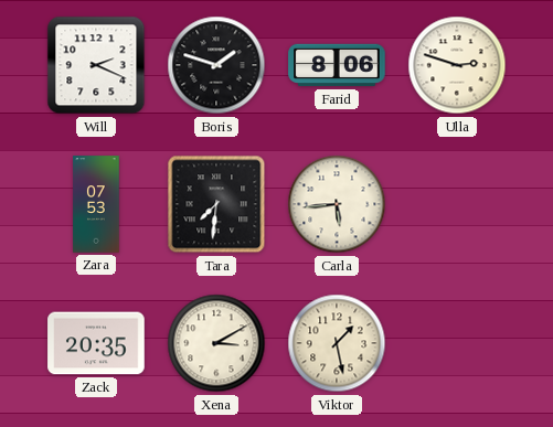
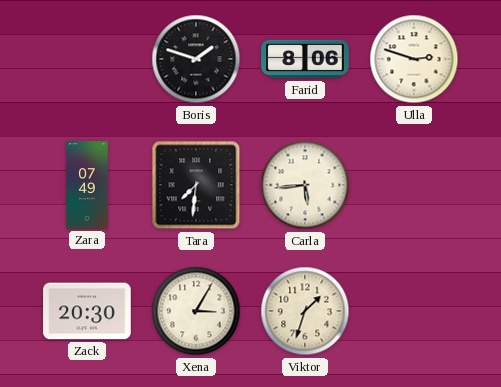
Will: 2:19 -> none
Zara: 07:53 -> 07:49
Zack: 20:35 -> 20:30
Xena: 3:10 -> 3:05
Viktor: 1:28 -> 1:33
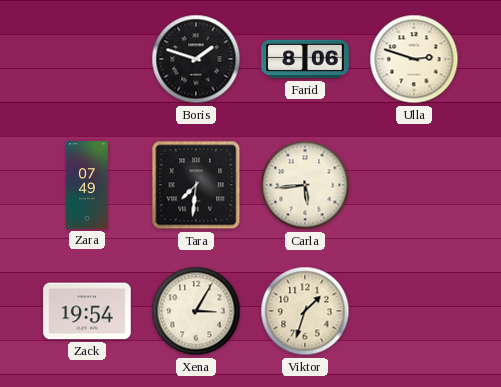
Zack: 20:30 -> 19:54
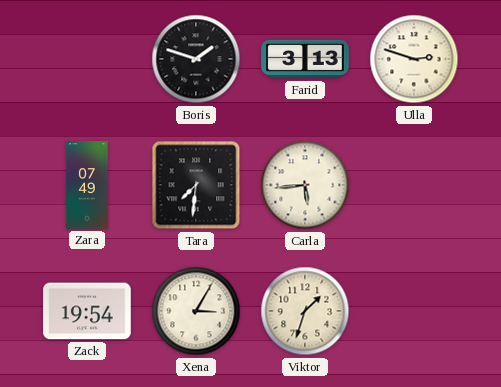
Farid: 8:06 -> 3:13
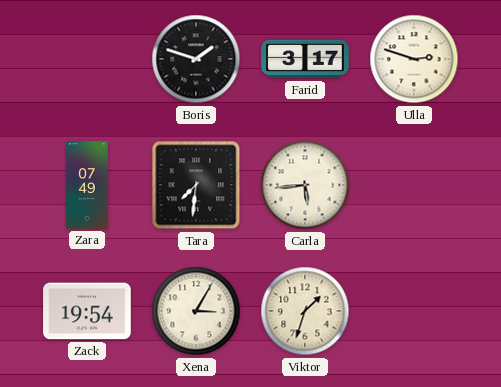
Farid: 3:13 -> 3:17
